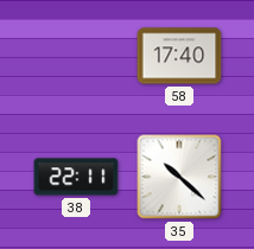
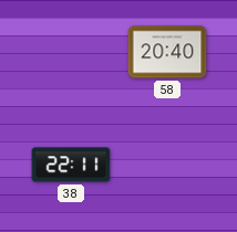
58: 17:40 -> 20:40
35: 10:22 -> none
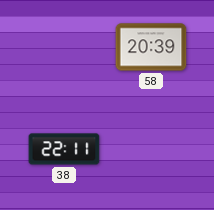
58: 20:40 -> 20:39
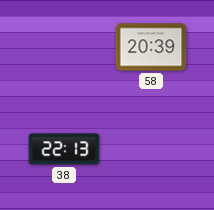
38: 22:11 -> 22:13
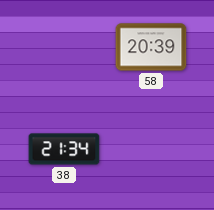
38: 22:13 -> 21:34
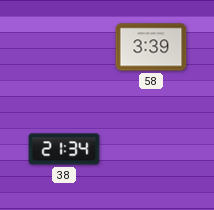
58: 20:39 -> 3:39
